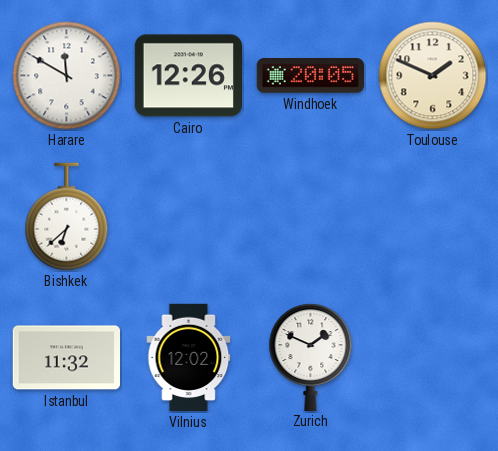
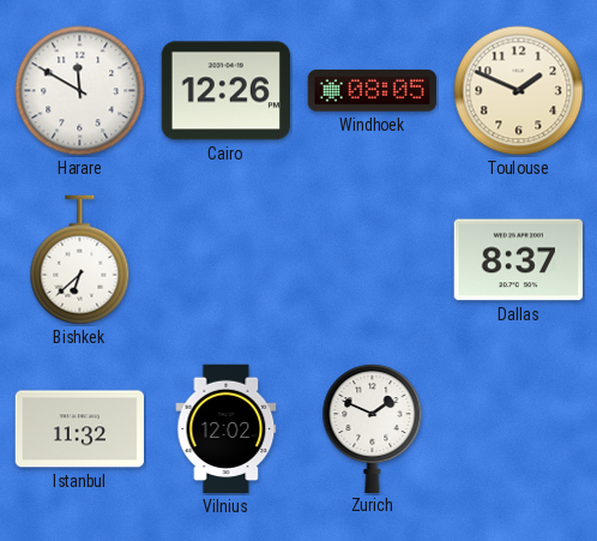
Windhoek: 20:05 -> 08:05
Dallas: none -> 8:37
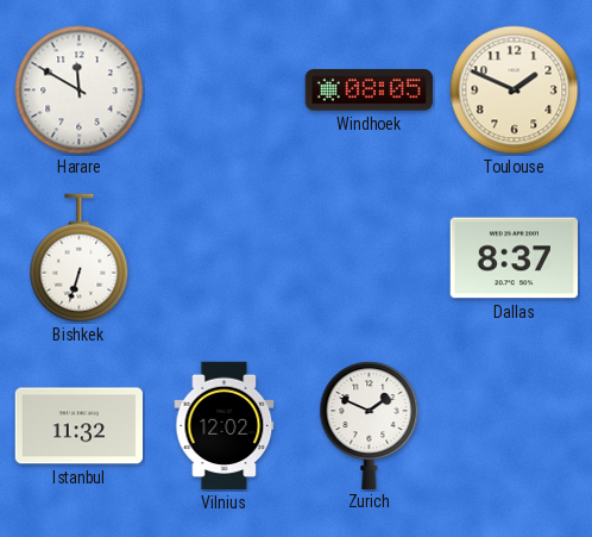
Cairo: 12:26 -> none
Bishkek: 6:38 -> 6:33
